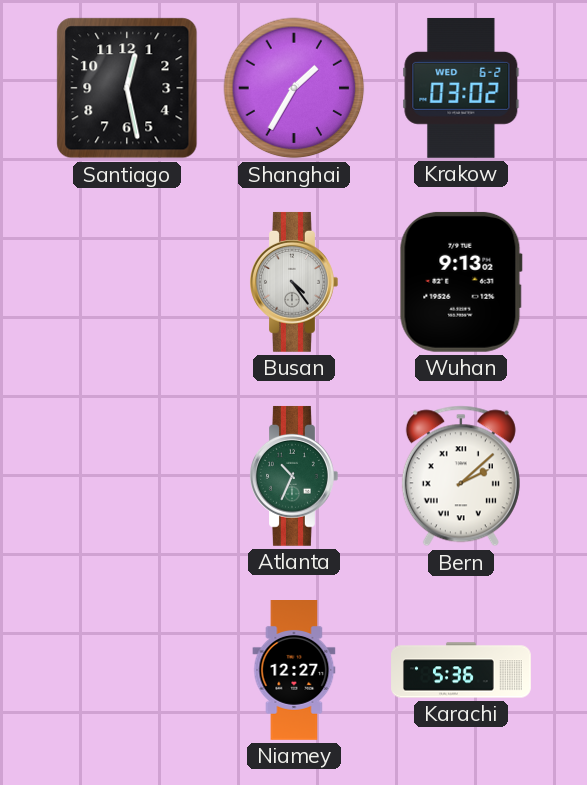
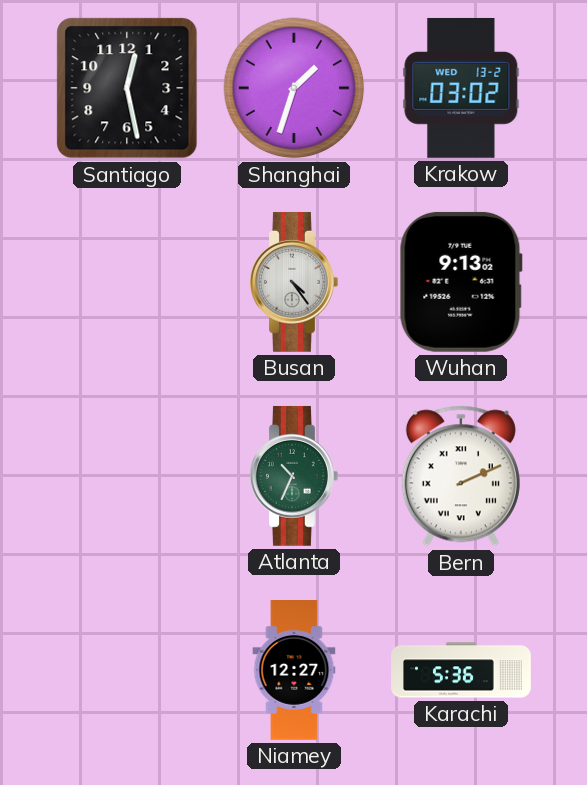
Shanghai: 1:35 -> 1:33
Krakow date: WED 6-2 -> WED 13-2
Bern: 2:08 -> 2:11
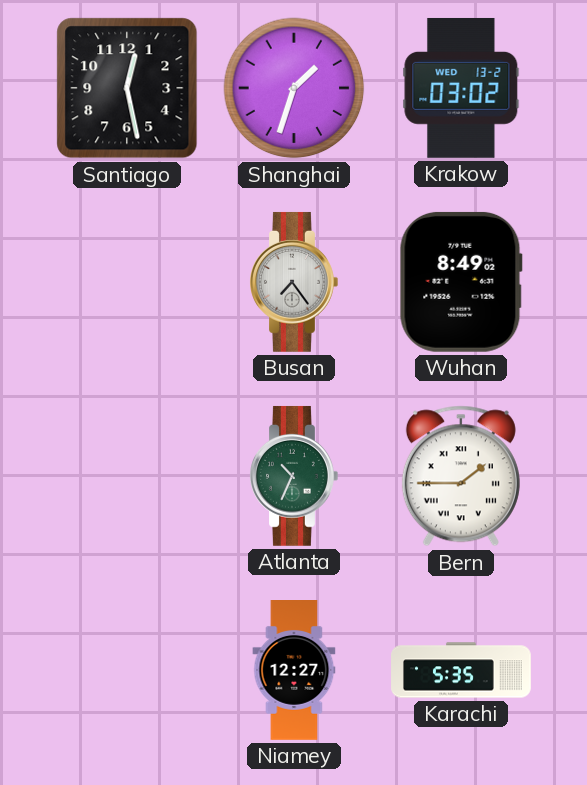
Busan: 4:24 -> 7:24
Wuhan: 9:13 -> 8:49
Bern: 2:11 -> 1:45
Karachi: 5:36 -> 5:35
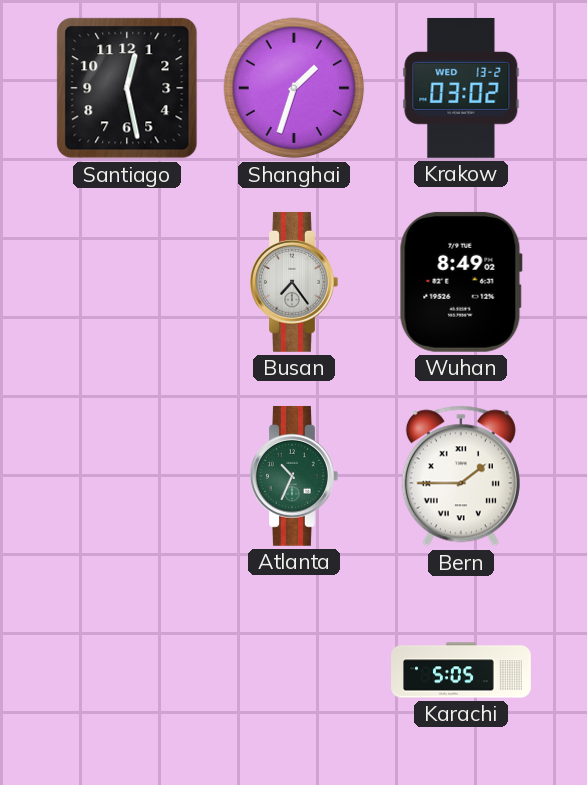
Niamey: 12:27 -> none
Karachi: 5:35 -> 5:05
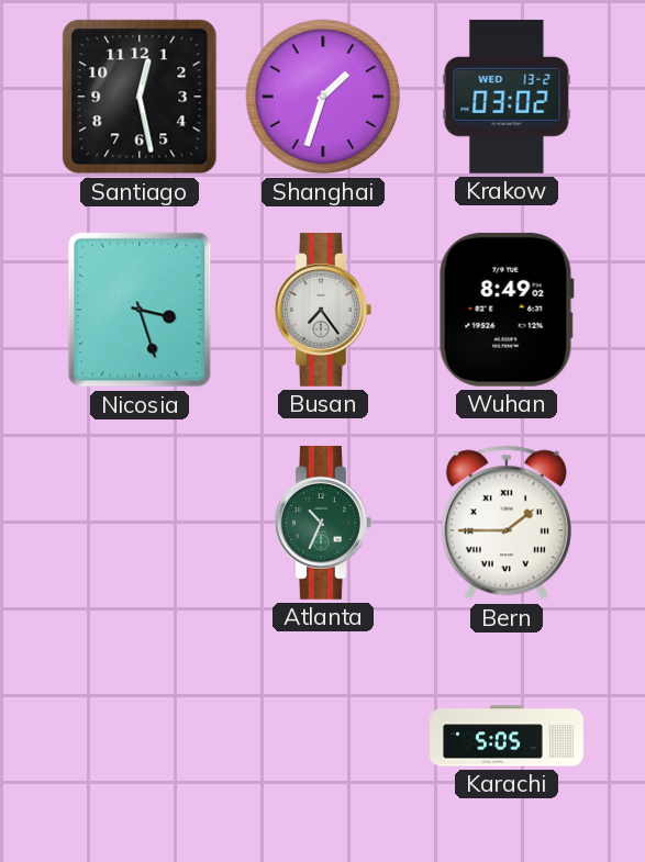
Nicosia: none -> 3:27
